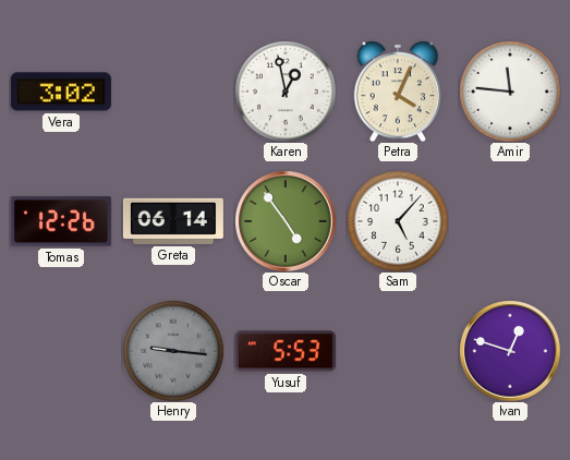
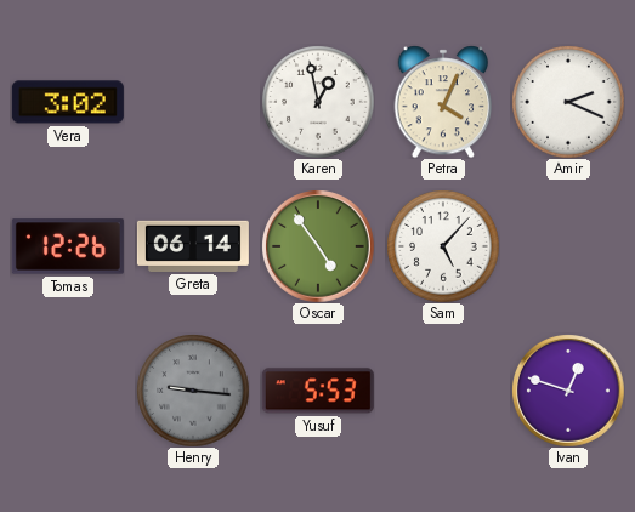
Amir: 11:46 -> 2:19
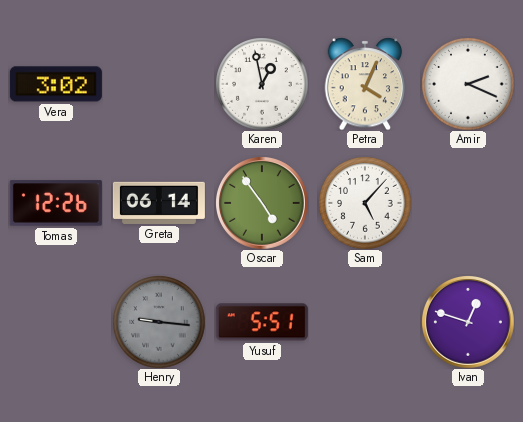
Yusuf: 5:53 -> 5:51
